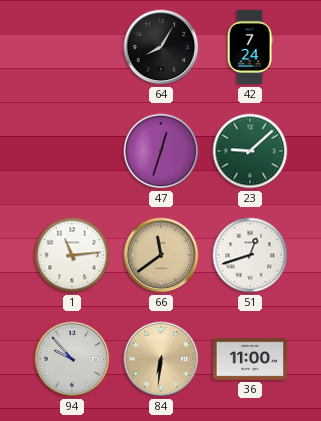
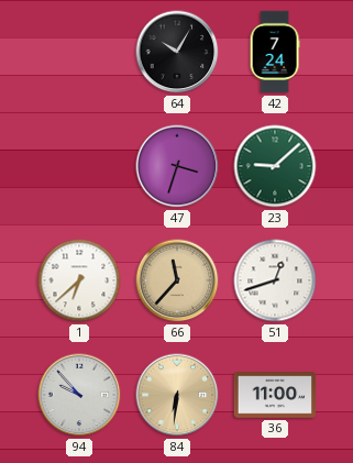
64: 8:05 -> 10:05
47: 12:33 -> 3:33
1: 11:14 -> 6:38
66: 11:39 -> 11:37
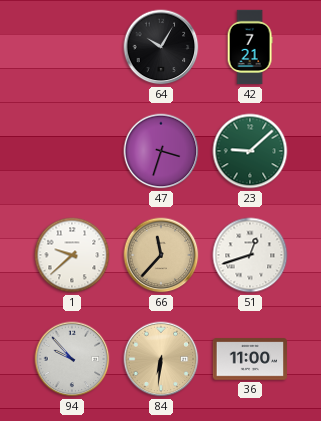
42: 7:24 -> 7:21
1: 6:38 -> 9:38
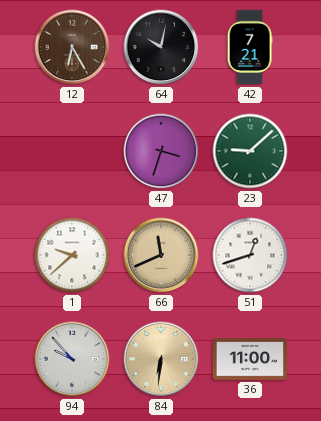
12: none -> 6:25
64: 10:05 -> 10:02
66: 11:37 -> 11:41
